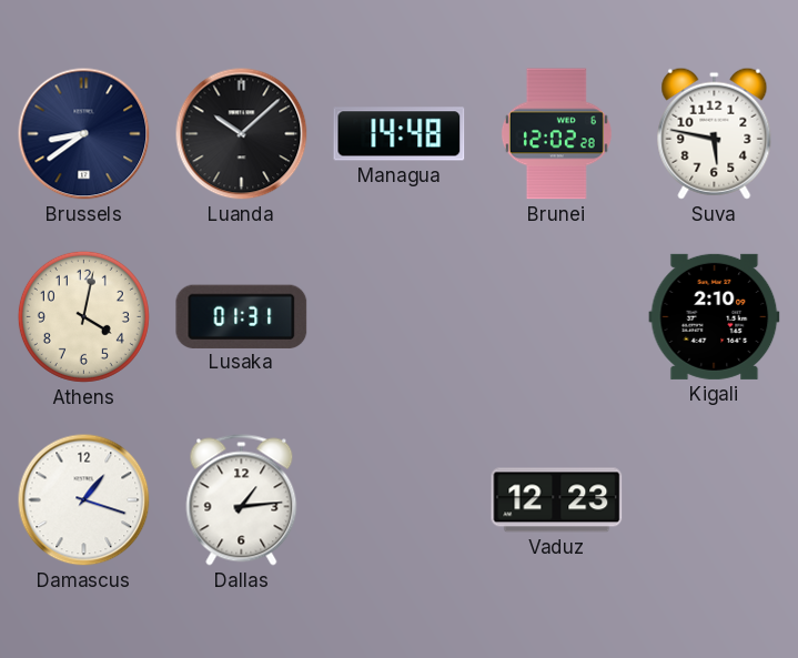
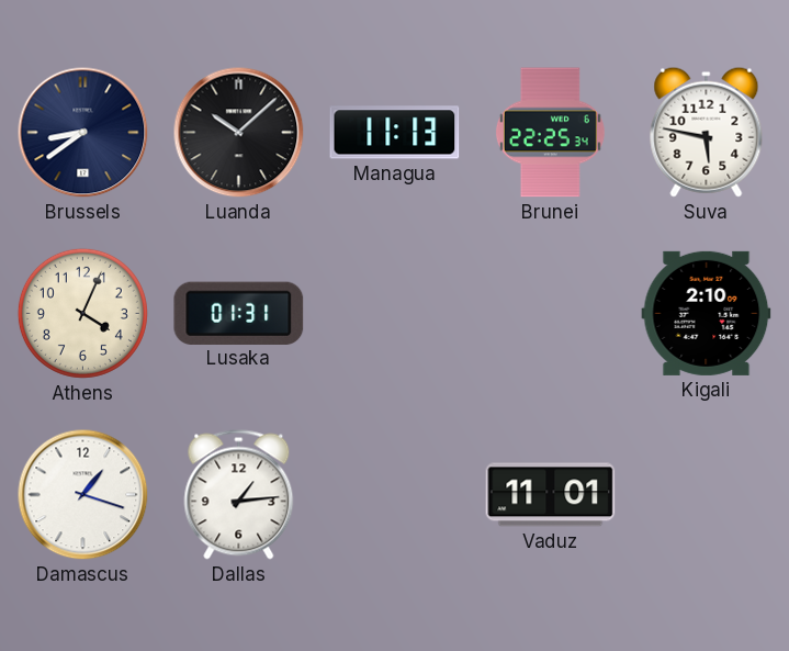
Managua: 14:48 -> 11:13
Brunei: 12:02 -> 22:25
Athens: 4:02 -> 4:04
Vaduz: 12:23 -> 11:01
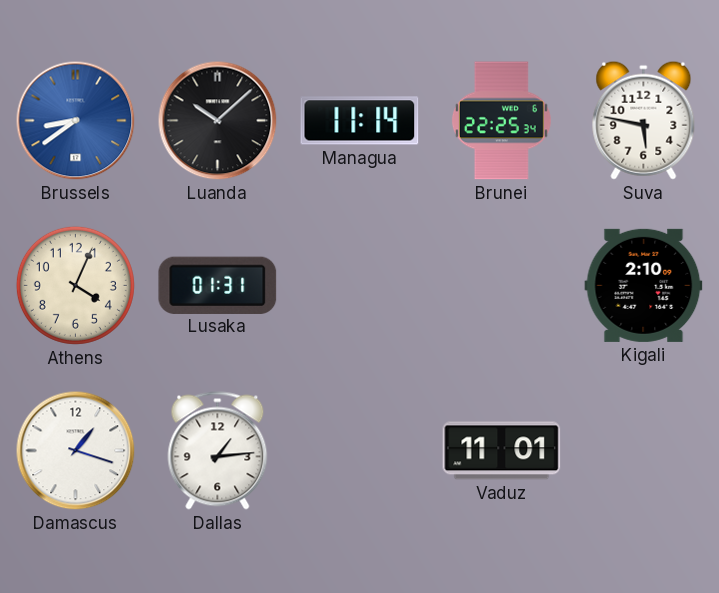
Brussels dial: navy -> blue
Managua: 11:13 -> 11:14
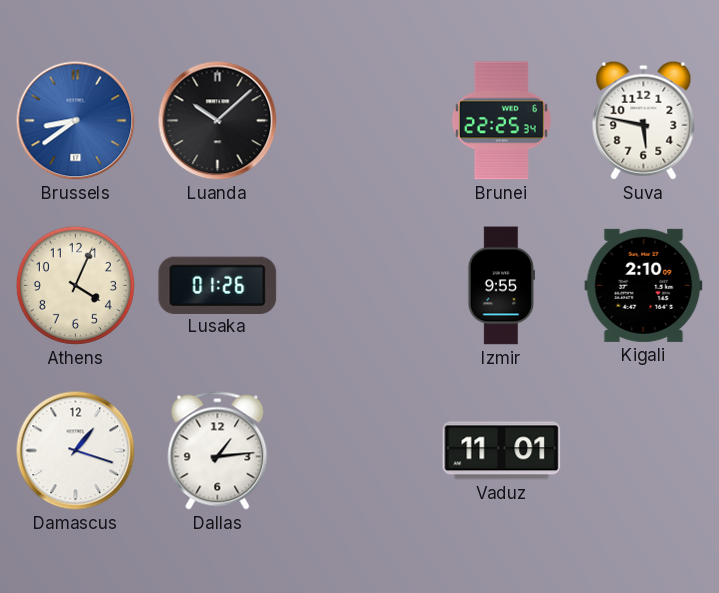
Managua: 11:14 -> none
Lusaka: 01:31 -> 01:26
Izmir: none -> 9:55
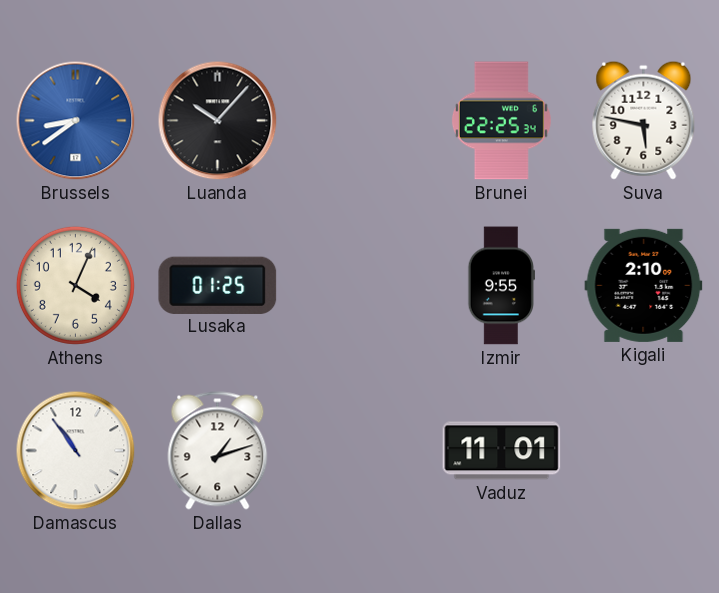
Luanda: 10:08 -> 10:07
Lusaka: 01:26 -> 01:25
Damascus: 1:18 -> 10:54
Dallas: 1:14 -> 1:12
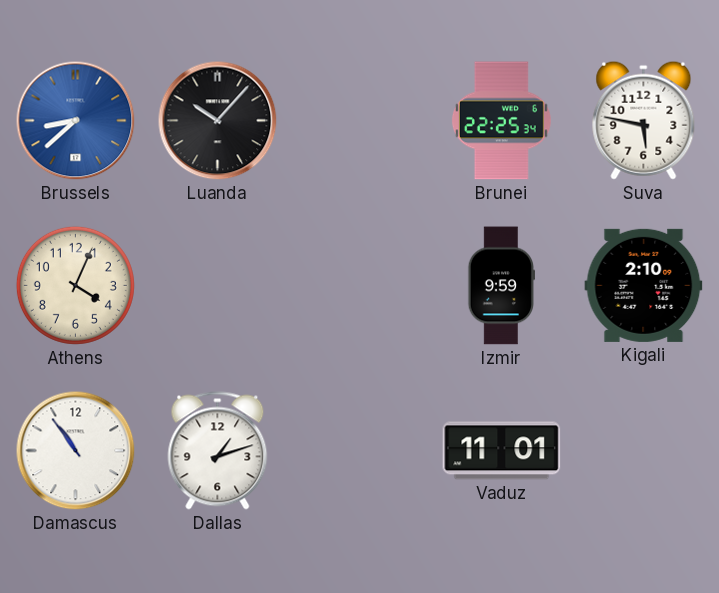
Brussels: 8:39 -> 8:38
Lusaka: 01:25 -> none
Izmir: 9:55 -> 9:59
